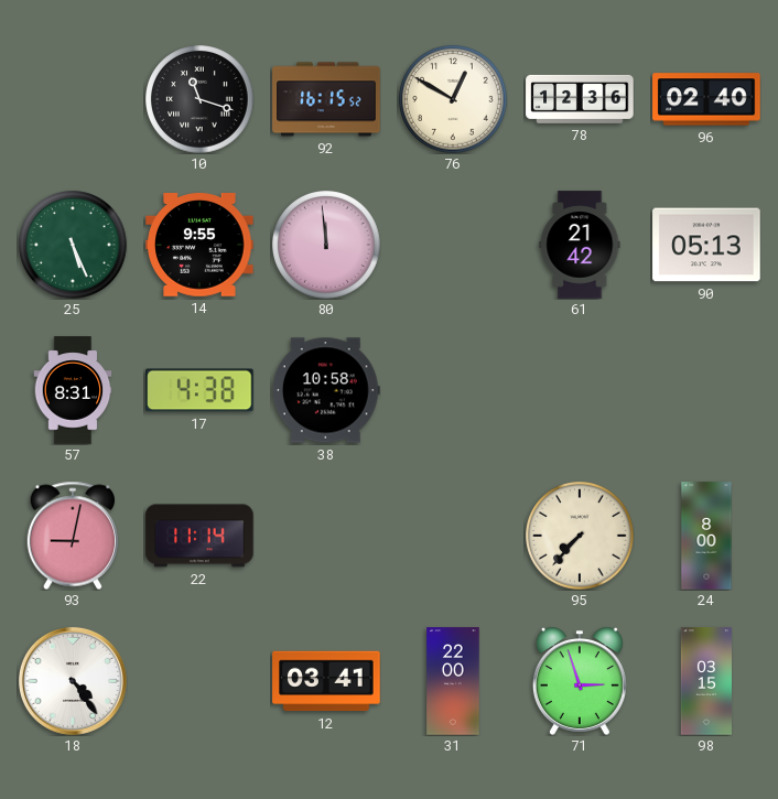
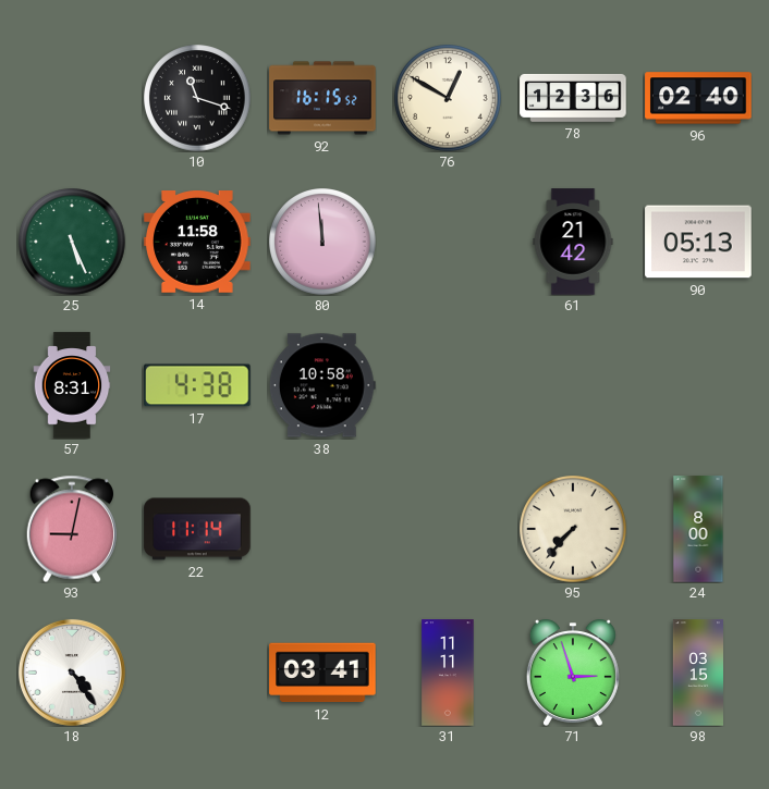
14: 9:55 -> 11:58
31: 22:00 -> 11:11
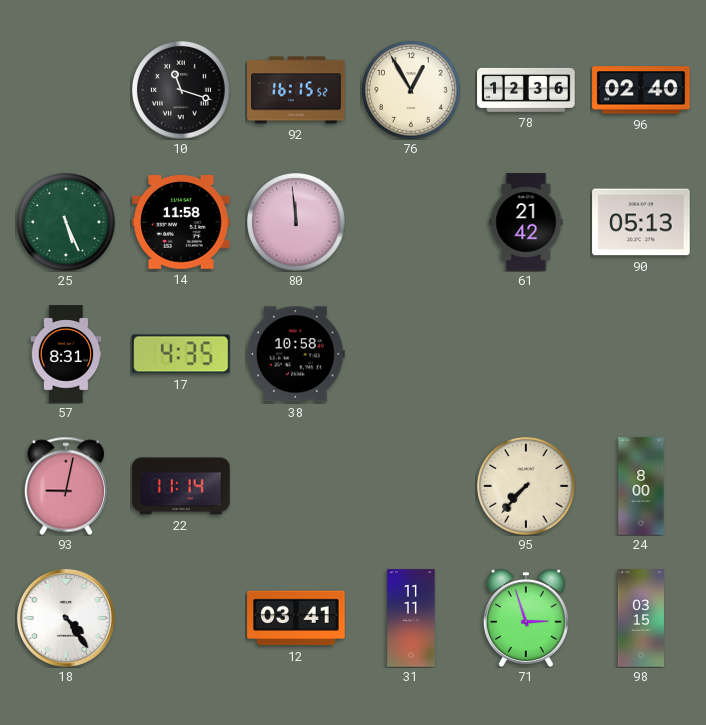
76: 12:50 -> 12:55
17: 4:38 -> 4:35
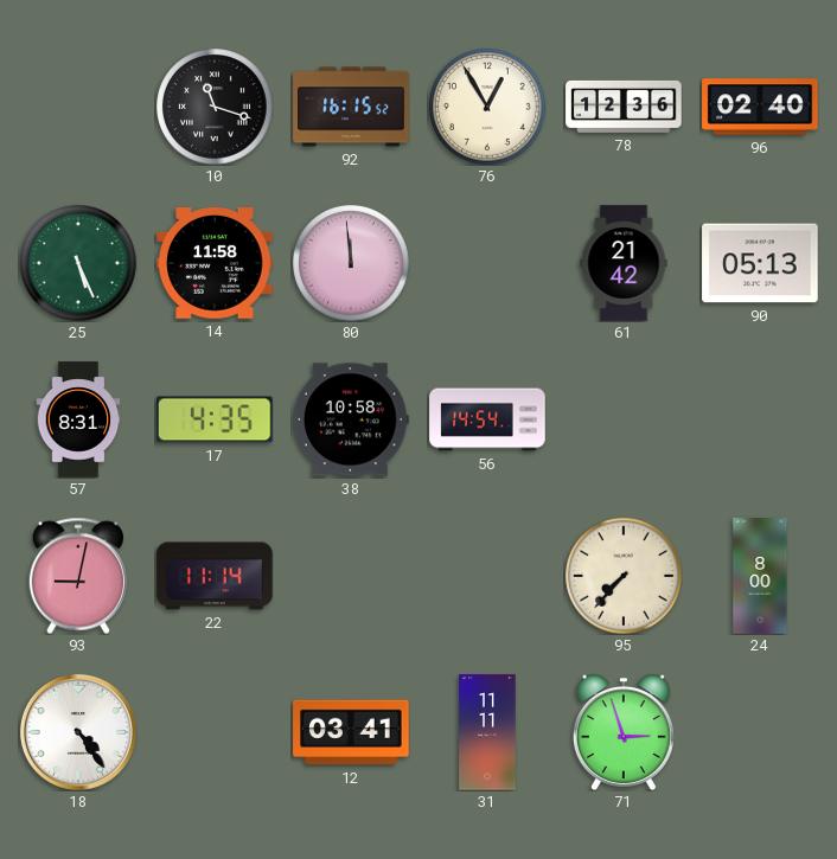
56: none -> 14:54
98: 03:15 -> none
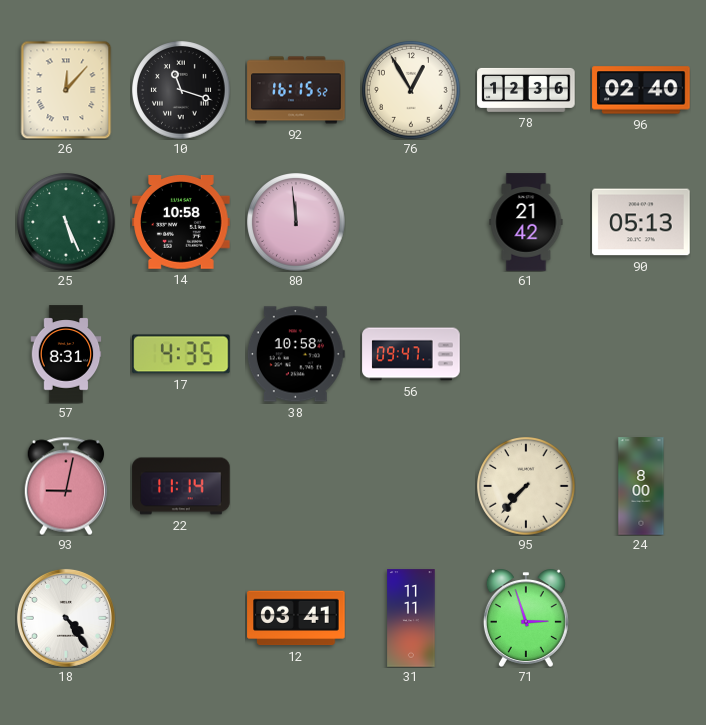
26: none -> 12:07
14: 11:58 -> 10:58
56: 14:54 -> 09:47
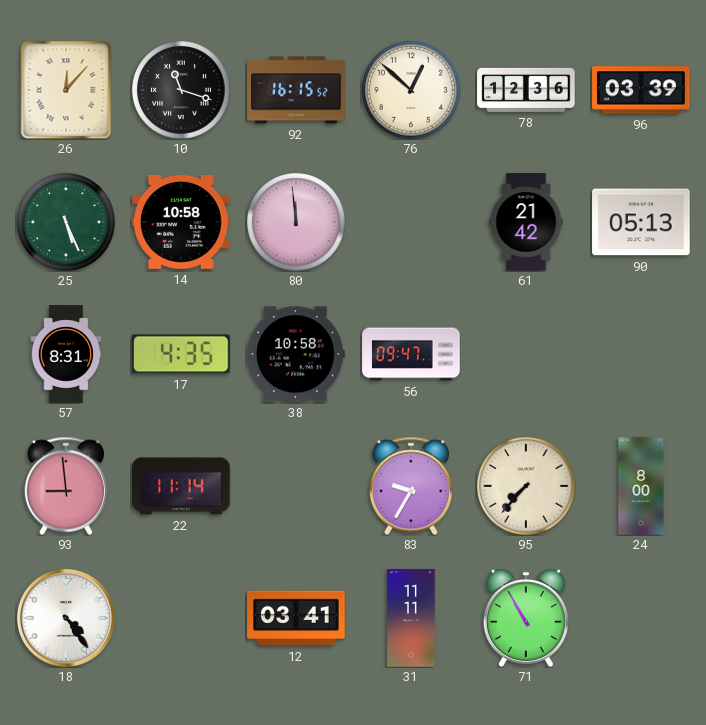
76: 12:55 -> 12:52
96: 02:40 -> 03:39
93: 9:02 -> 8:59
83: none -> 9:35
71: 2:57 -> 10:55
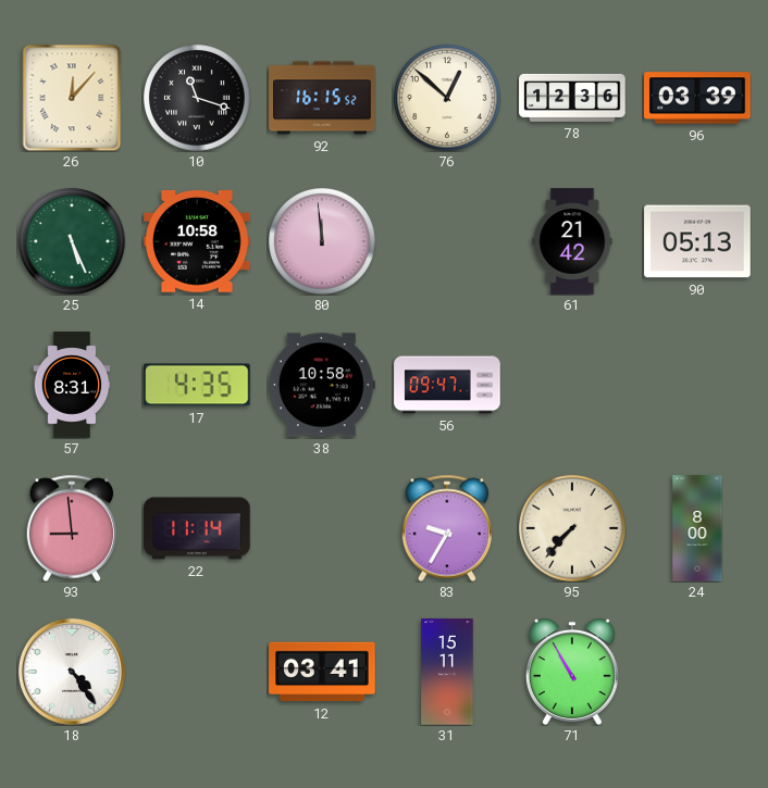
31: 11:11 -> 15:11
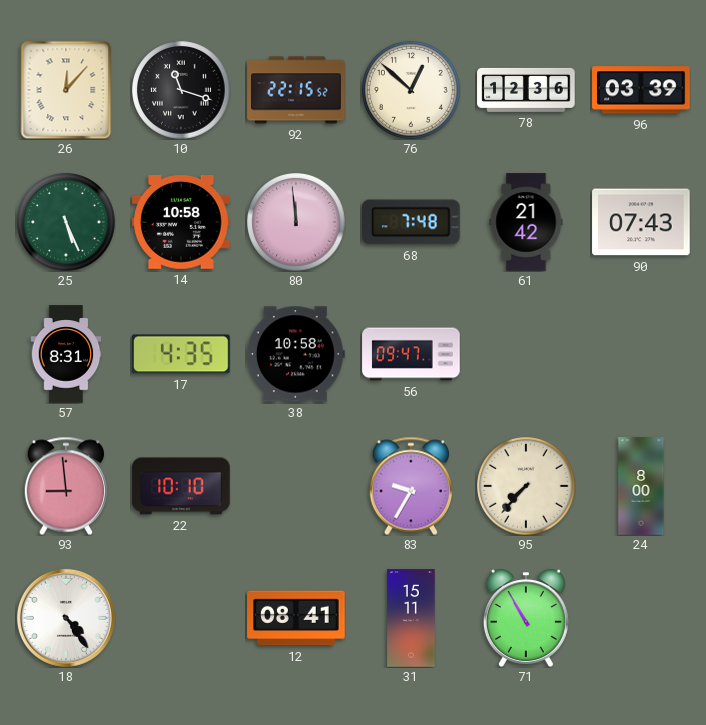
92: 16:15 -> 22:15
68: none -> 7:48
90: 05:13 -> 07:43
22: 11:14 -> 10:10
12: 03:41 -> 08:41
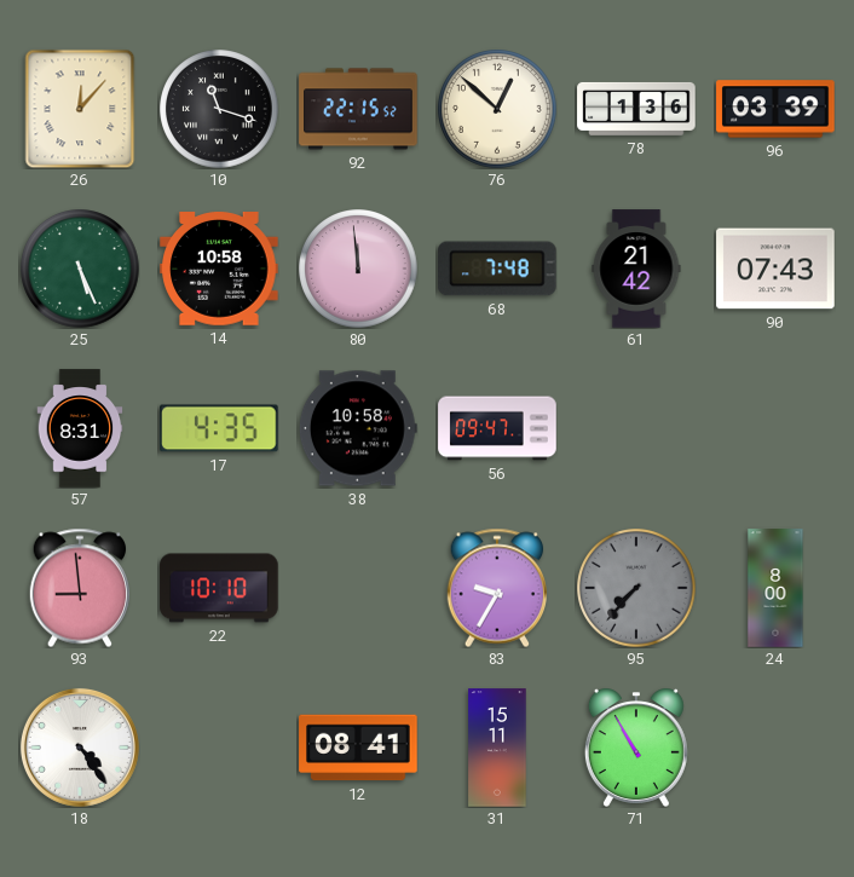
78: 12:36 -> 1:36
95 dial: cream -> grey
